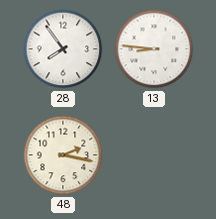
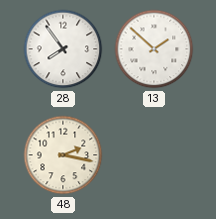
13: 8:46 -> 1:52
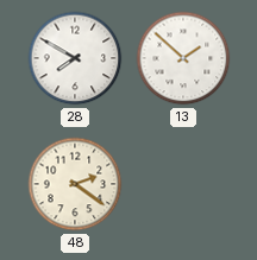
28: 7:54 -> 7:50
48: 2:17 -> 2:21
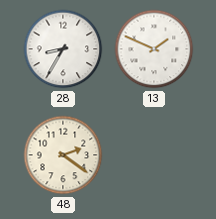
28: 7:50 -> 8:35
13: 1:52 -> 1:49
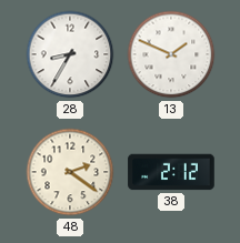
38: none -> 2:12
